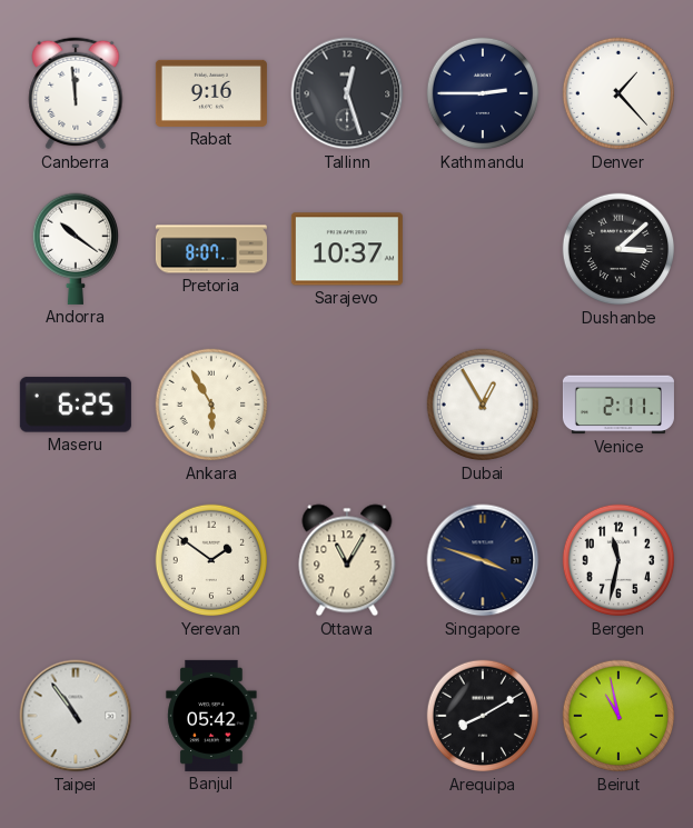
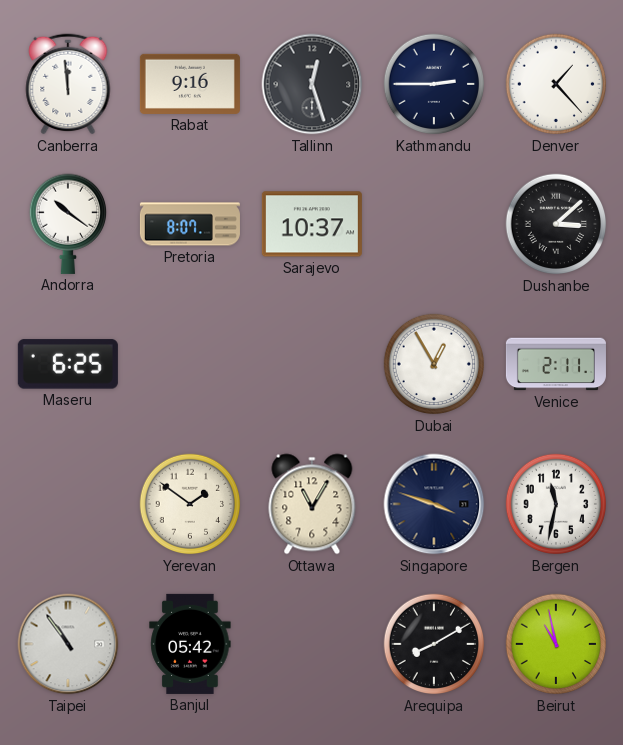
Ankara: 5:55 -> none
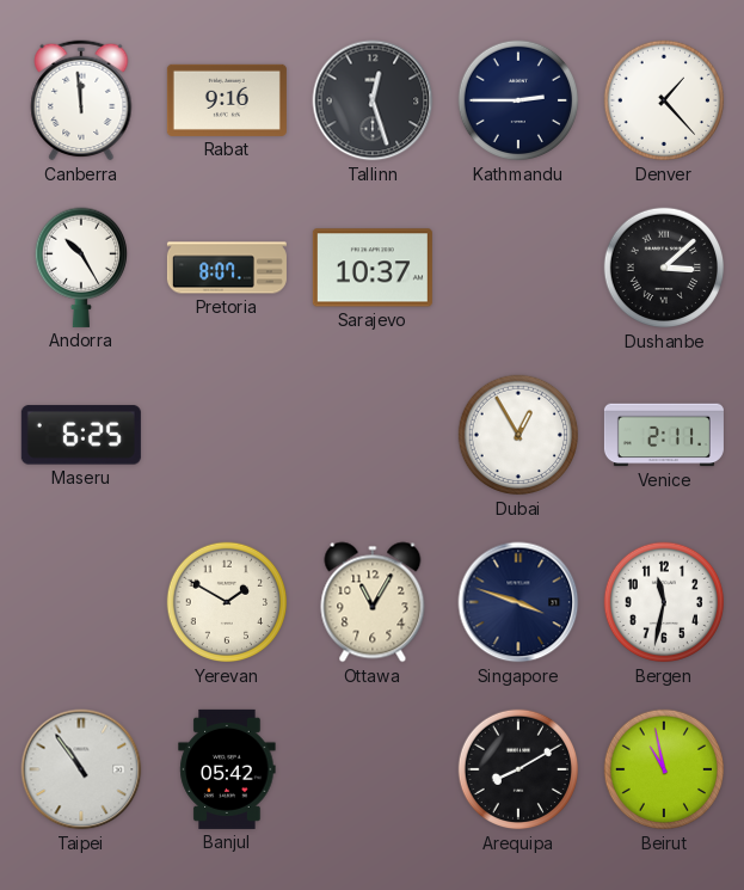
Andorra: 10:21 -> 10:25
Yerevan: 1:51 -> 1:50
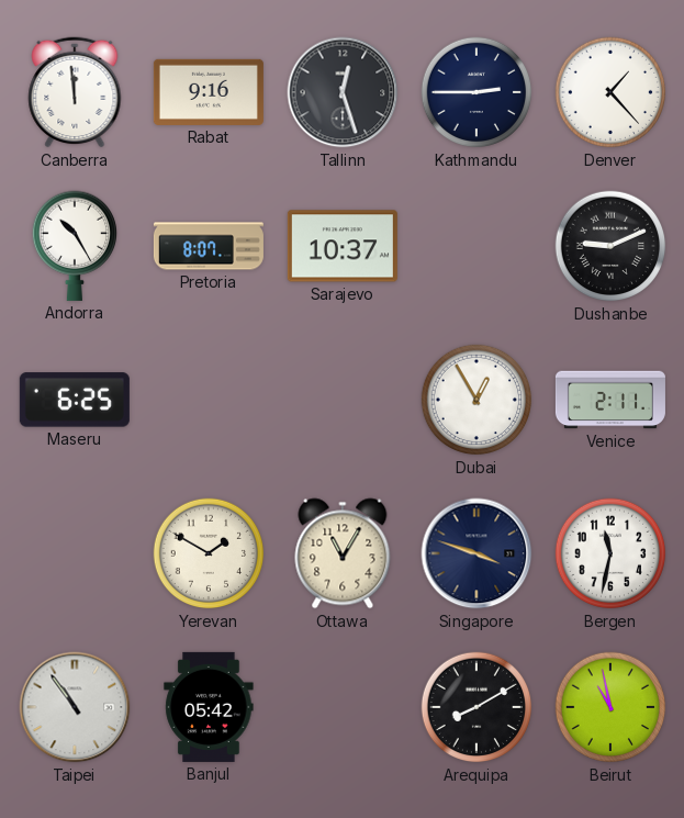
Dushanbe: 3:08 -> 9:11
